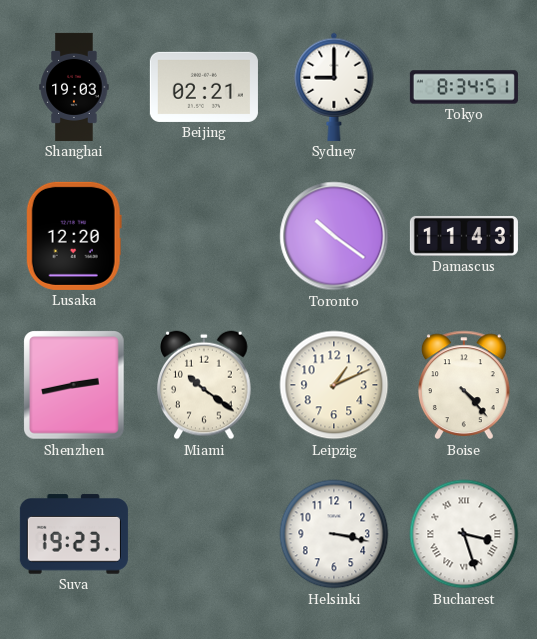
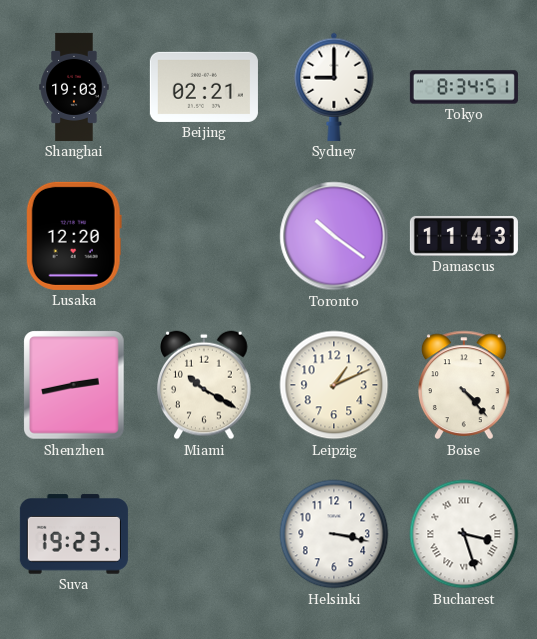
Miami: 10:21 -> 10:20
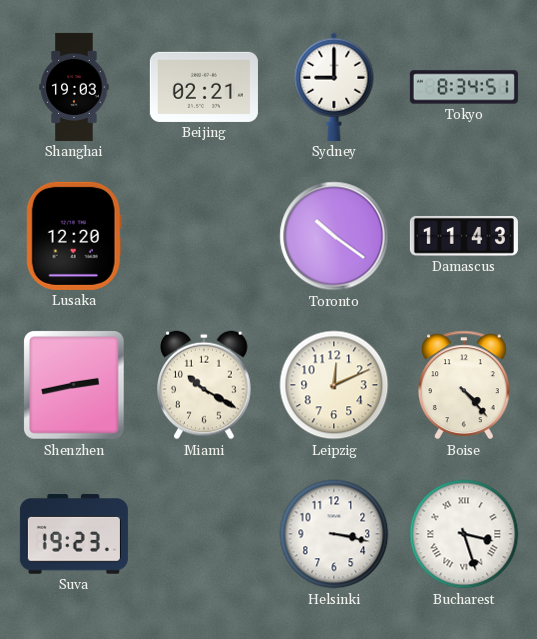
Leipzig: 1:11 -> 12:11
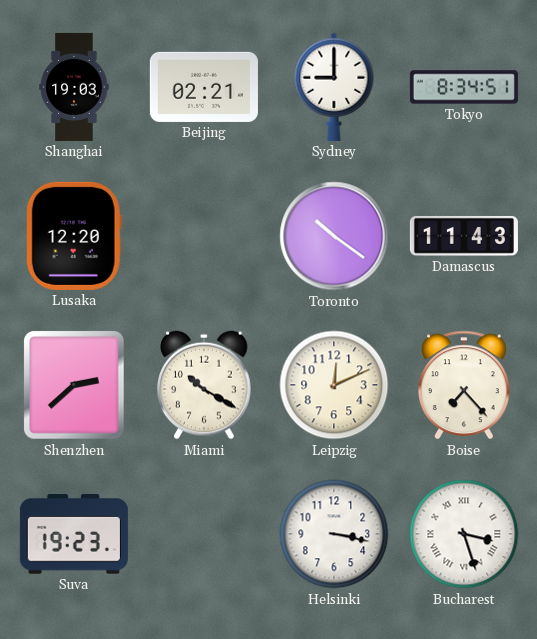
Shenzhen: 2:43 -> 2:38
Boise: 4:23 -> 7:23
